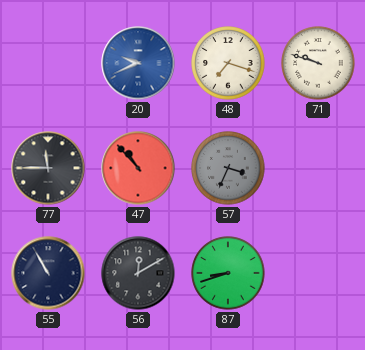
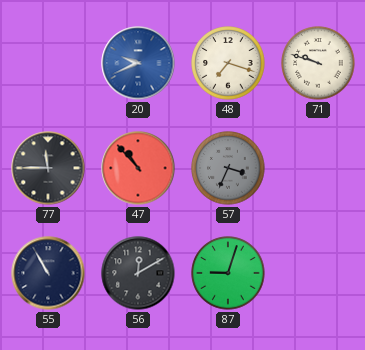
87: 8:42 -> 9:03
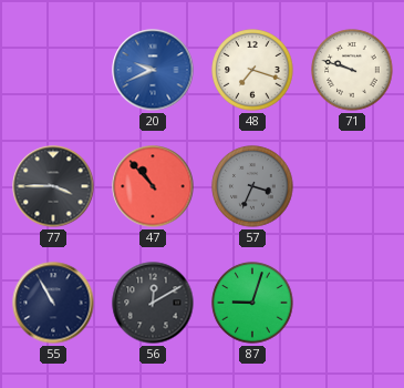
77: 11:45 -> 3:45
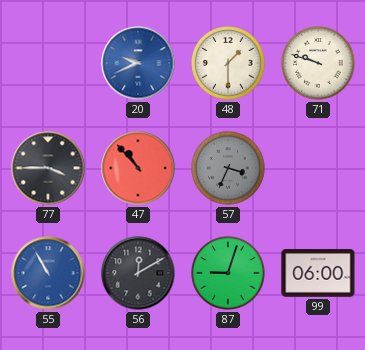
48: 7:18 -> 1:30
55 dial: navy -> blue
99: none -> 06:00
